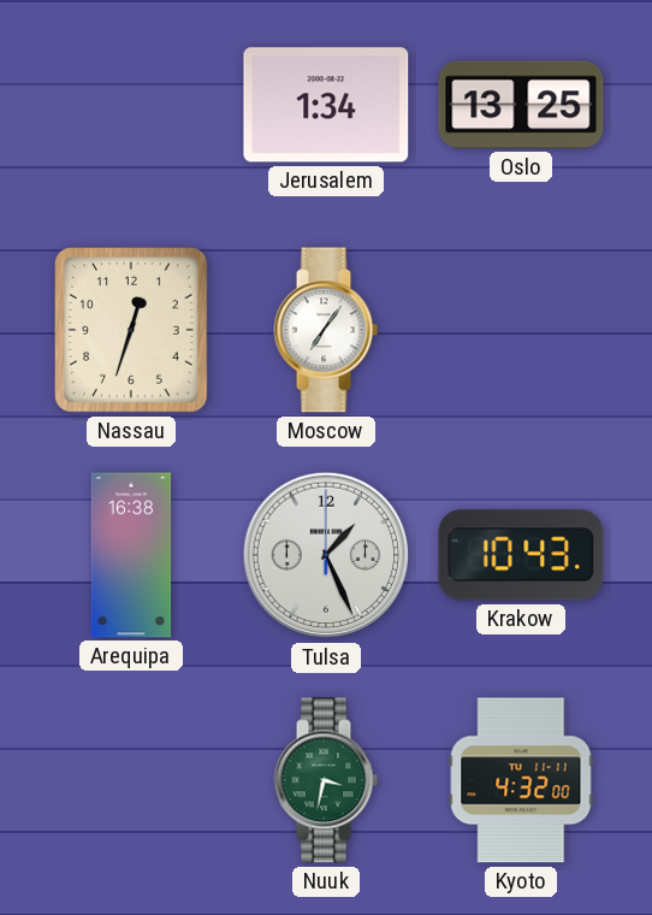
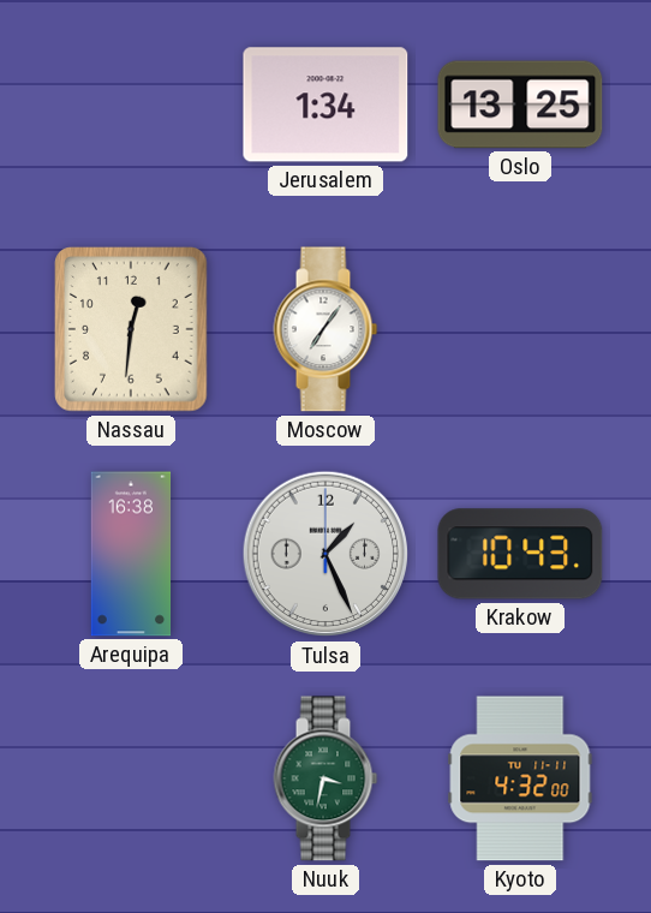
Nassau: 12:33 -> 12:31
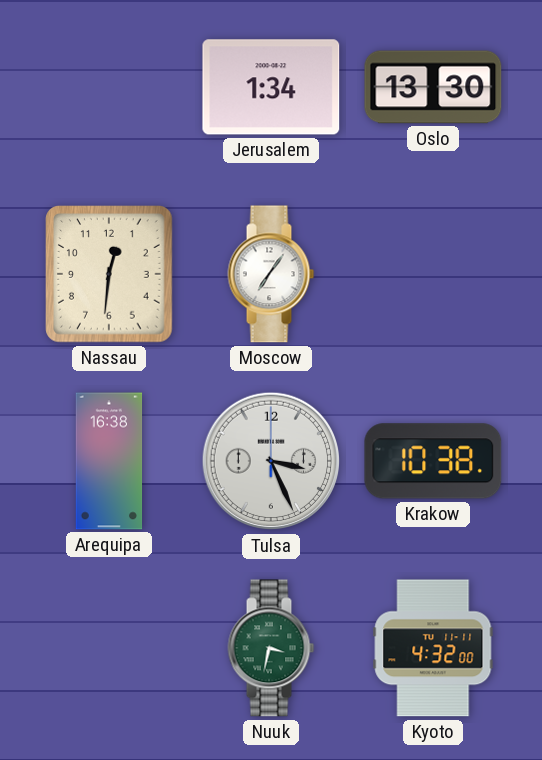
Oslo: 13:25 -> 13:30
Tulsa: 1:26 -> 3:26
Krakow: 10:43 -> 10:38
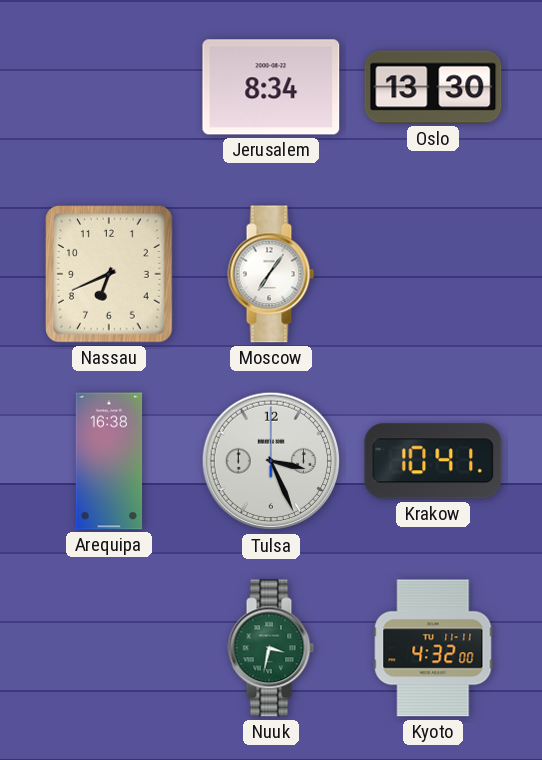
Jerusalem: 1:34 -> 8:34
Nassau: 12:31 -> 6:41
Krakow: 10:38 -> 10:41
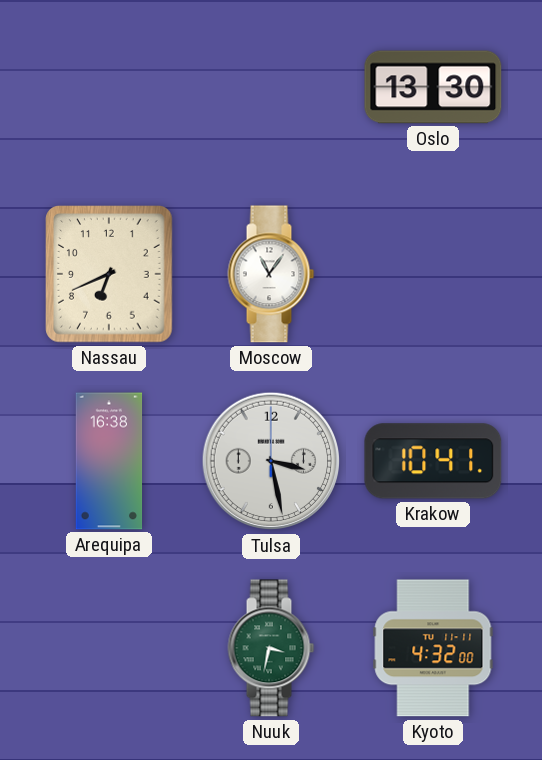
Jerusalem: 8:34 -> none
Moscow: 7:06 -> 11:06
Tulsa: 3:26 -> 3:28
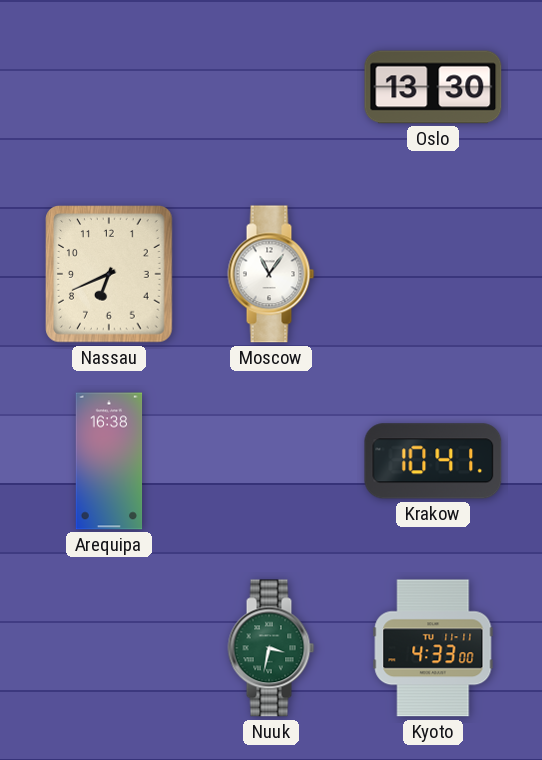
Tulsa: 3:28 -> none
Kyoto: 4:32 -> 4:33
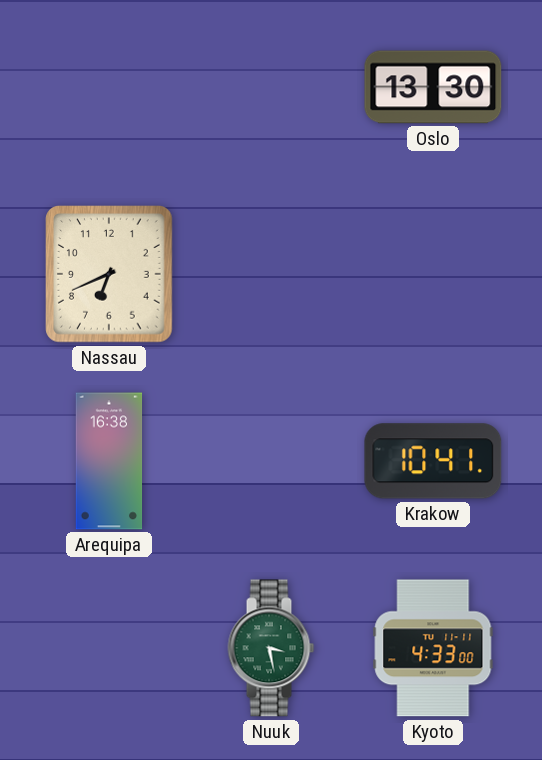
Moscow: 11:06 -> none
Nuuk: 3:32 -> 3:28
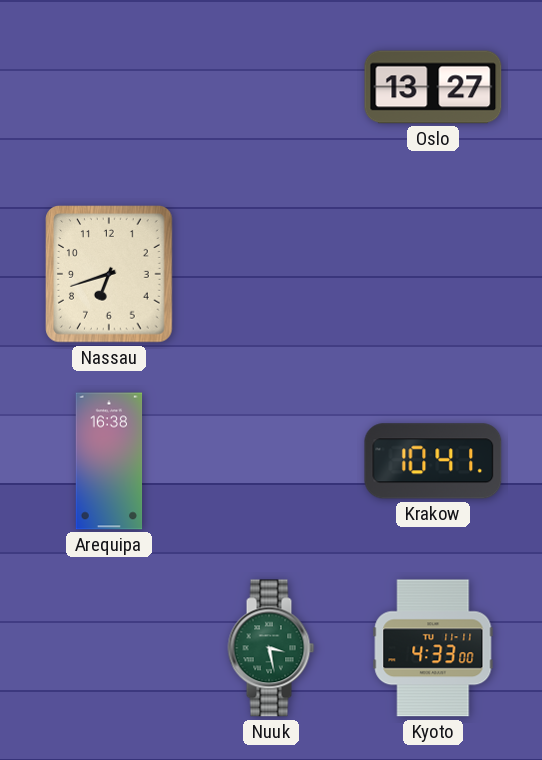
Oslo: 13:30 -> 13:27
Nassau: 6:41 -> 6:42
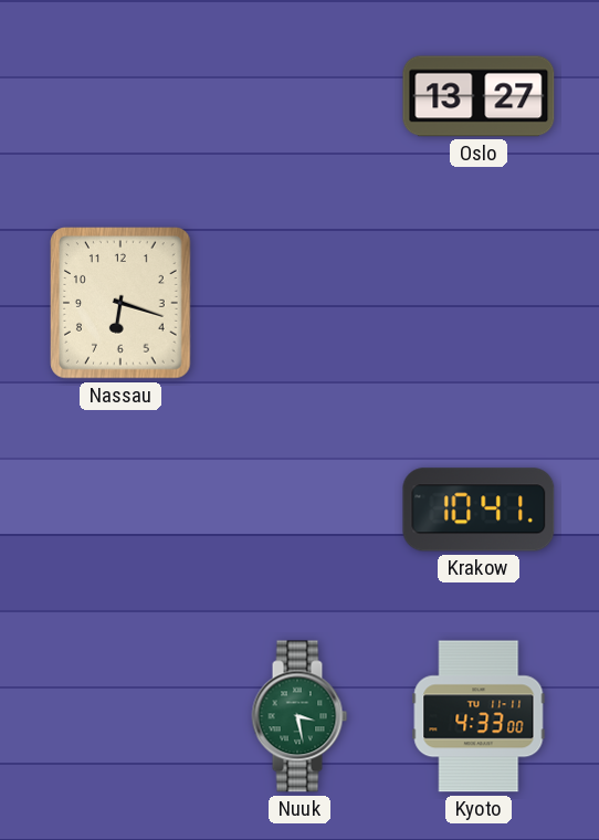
Nassau: 6:42 -> 6:18
Arequipa: 16:38 -> none
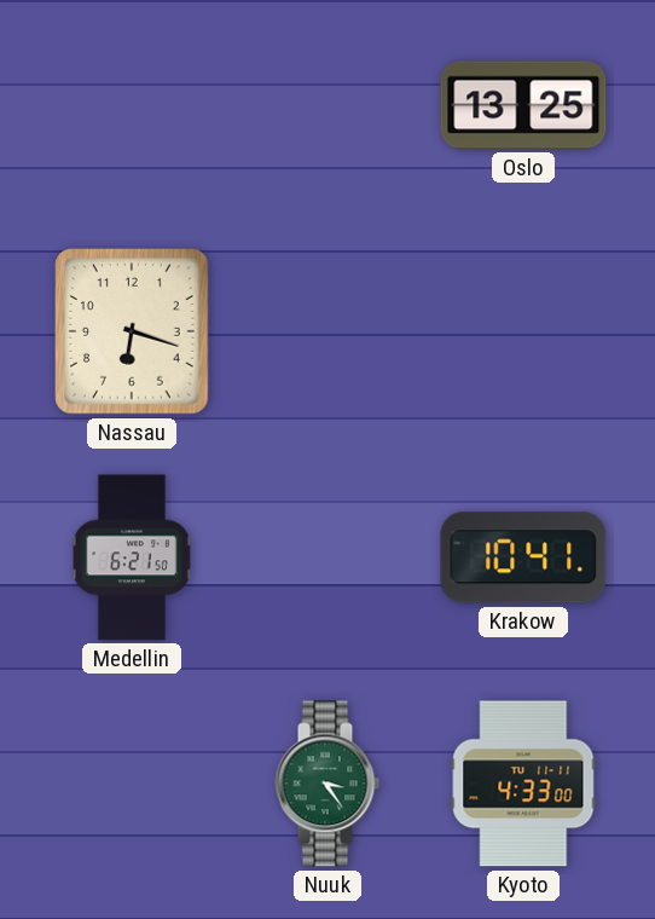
Oslo: 13:27 -> 13:25
Medellin: none -> 6:21
Nuuk: 3:28 -> 3:24
